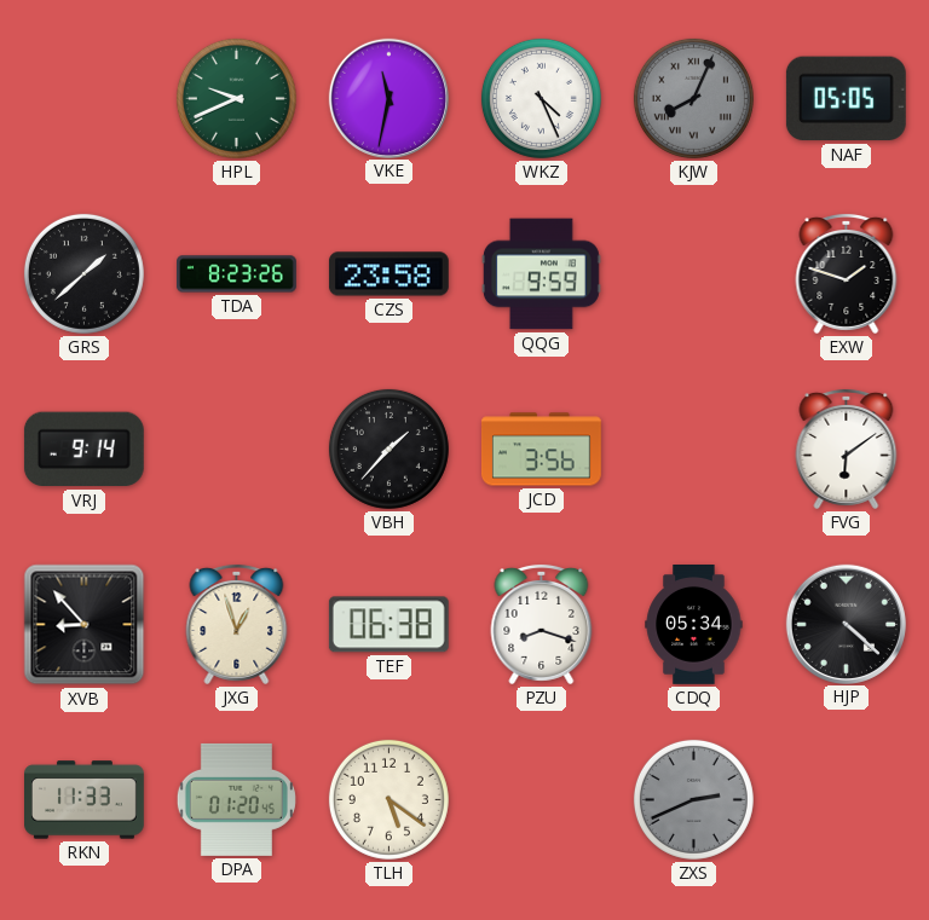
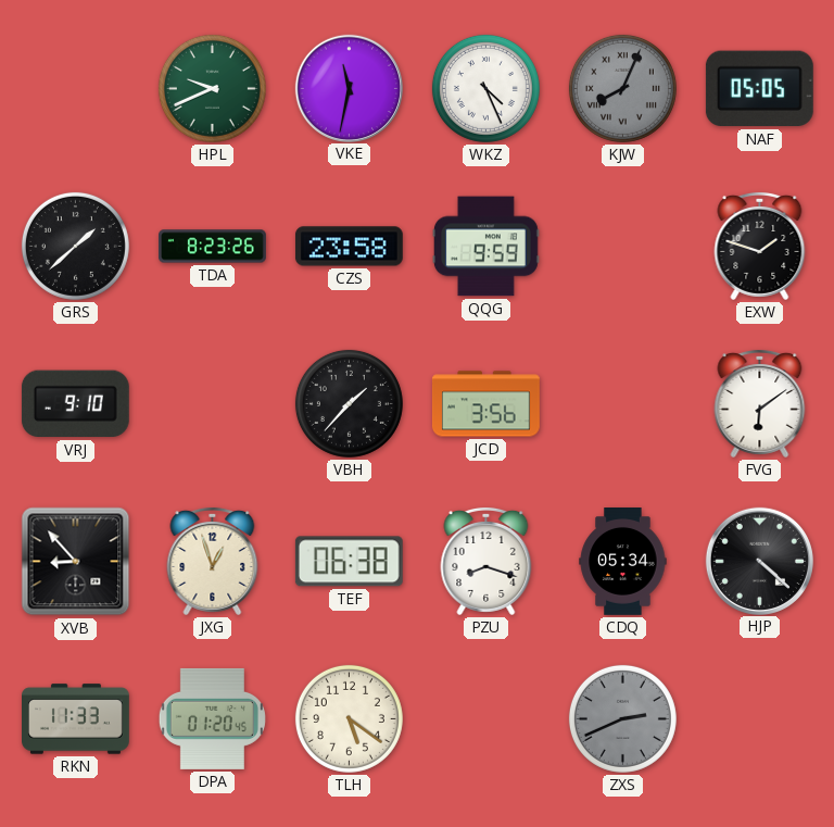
VRJ: 9:14 -> 9:10
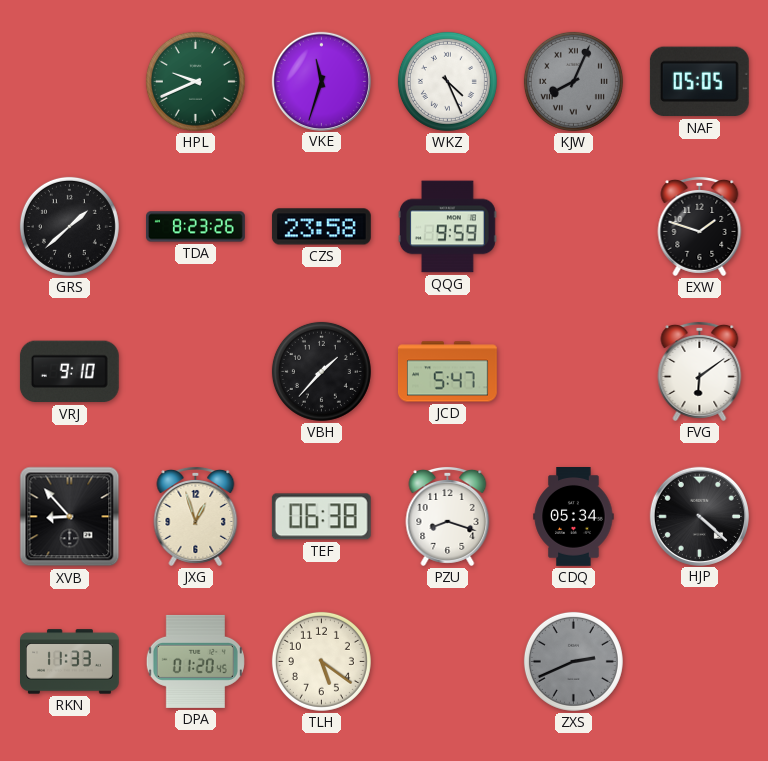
VKE: 11:32 -> 11:33
JCD: 3:56 -> 5:47
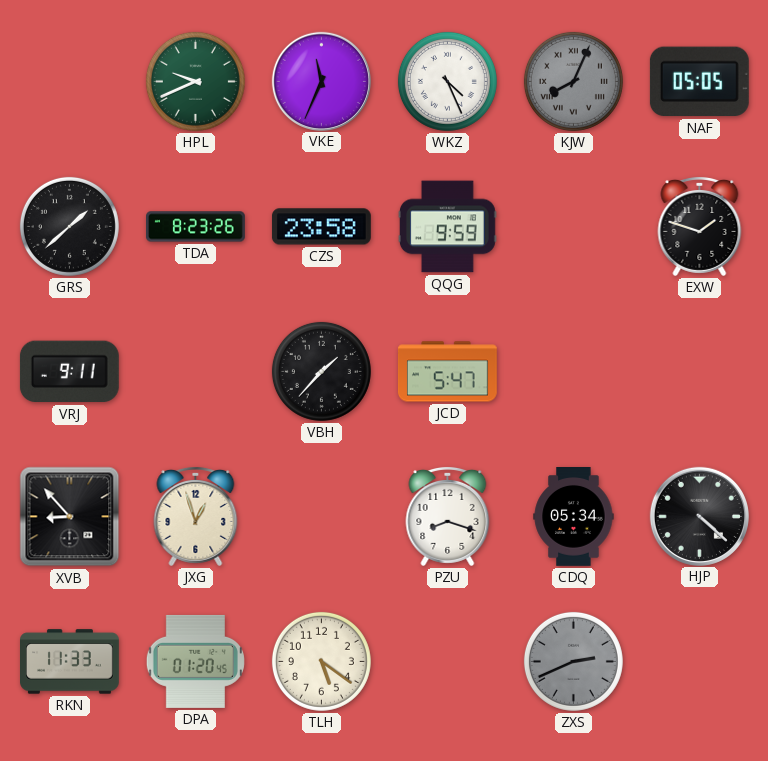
VKE: 11:33 -> 11:34
VRJ: 9:10 -> 9:11
FVG: 6:09 -> none
TEF: 06:38 -> none
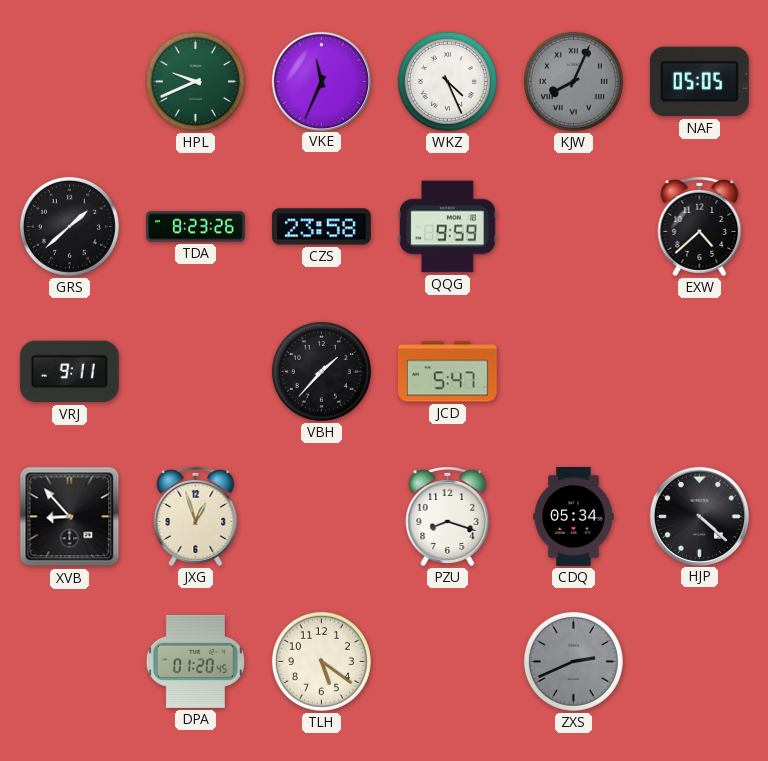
EXW: 1:48 -> 4:38
RKN: 11:33 -> none
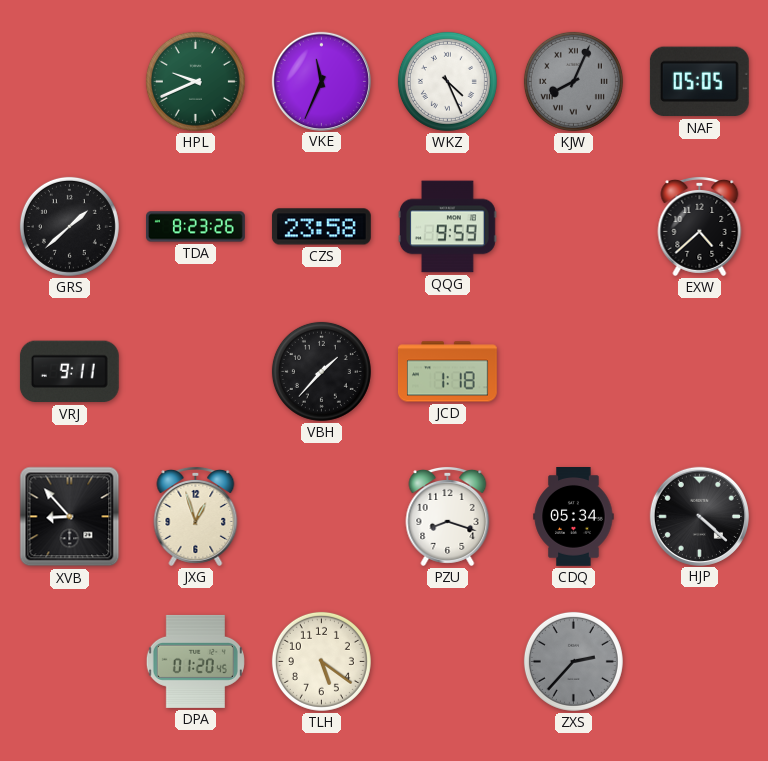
JCD: 5:47 -> 1:18
ZXS: 2:41 -> 2:37
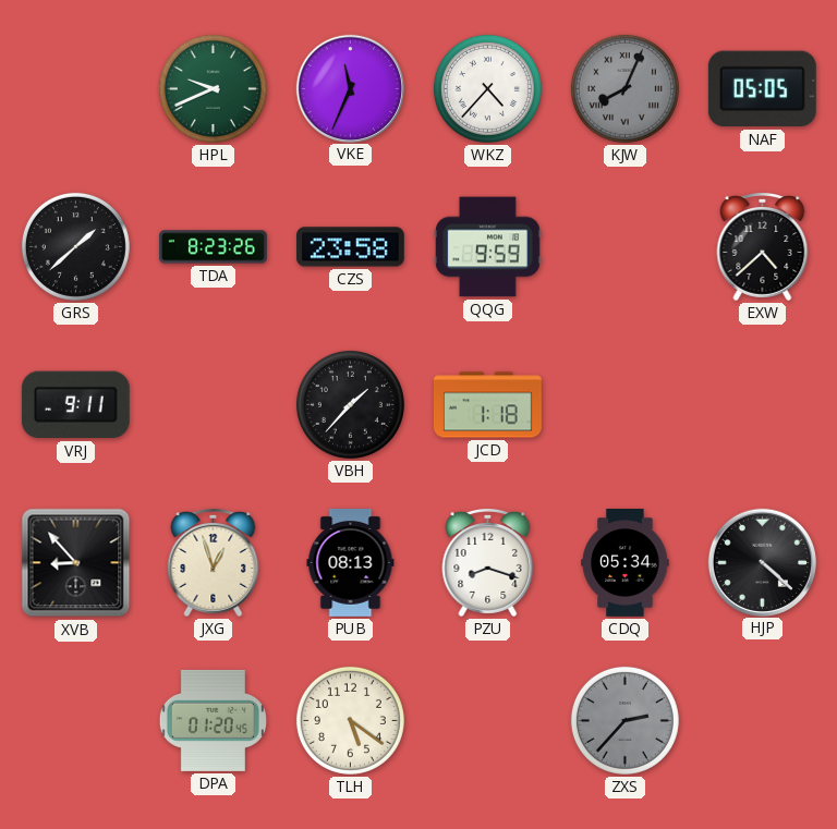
WKZ: 4:26 -> 4:37
PUB: none -> 08:13
